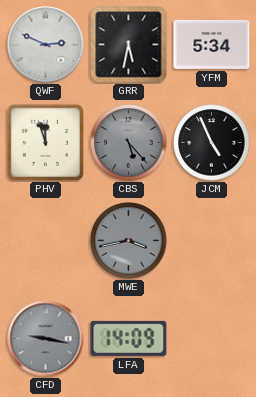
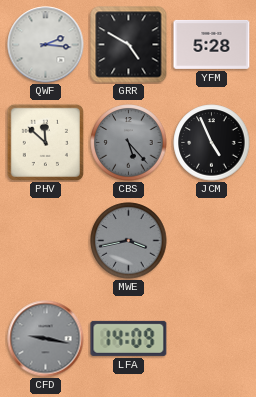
QWF: 2:49 -> 2:16
GRR: 5:32 -> 4:50
YFM: 5:34 -> 5:28
PHV: 11:57 -> 11:52
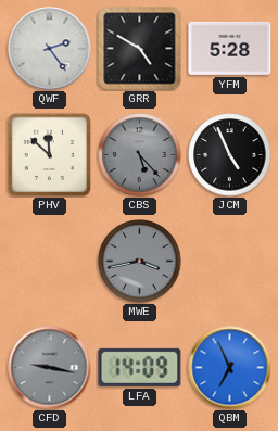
QWF: 2:16 -> 2:24
QBM: none -> 6:56
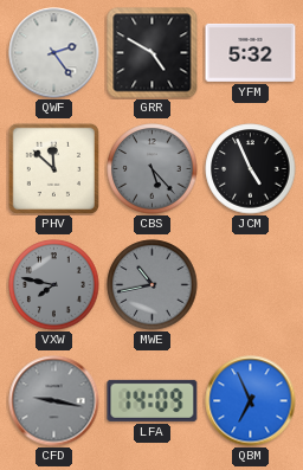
YFM: 5:28 -> 5:32
VXW: none -> 7:47
MWE: 3:43 -> 10:43
